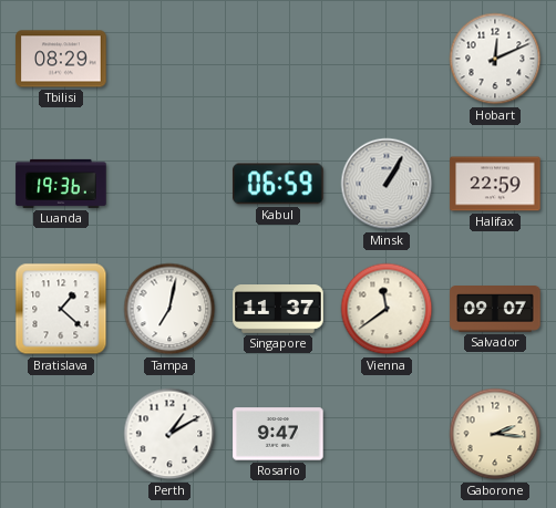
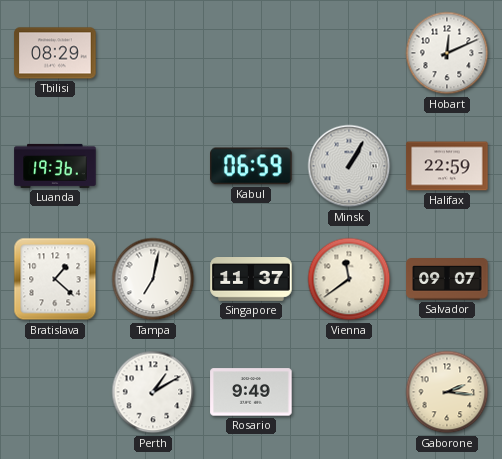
Rosario: 9:47 -> 9:49
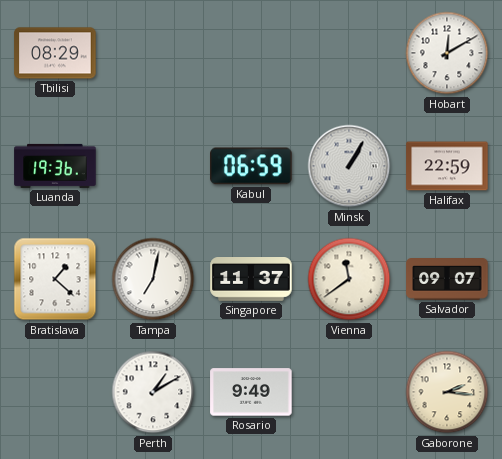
Hobart: 12:11 -> 12:10
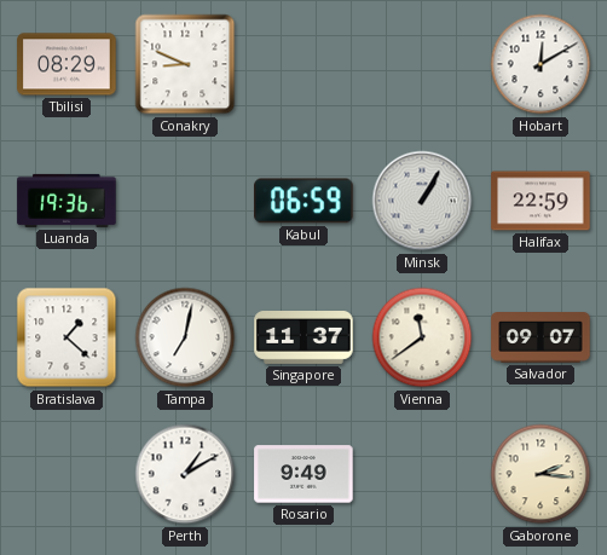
Conakry: none -> 8:49
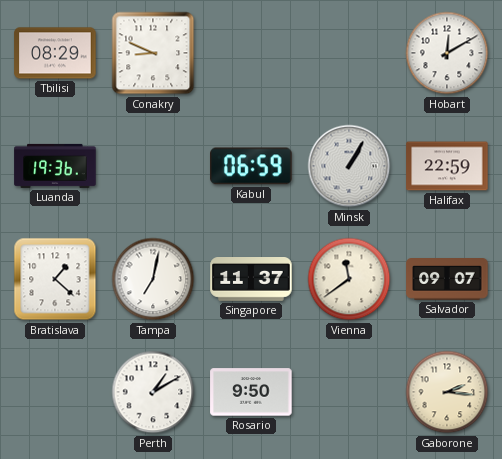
Rosario: 9:49 -> 9:50
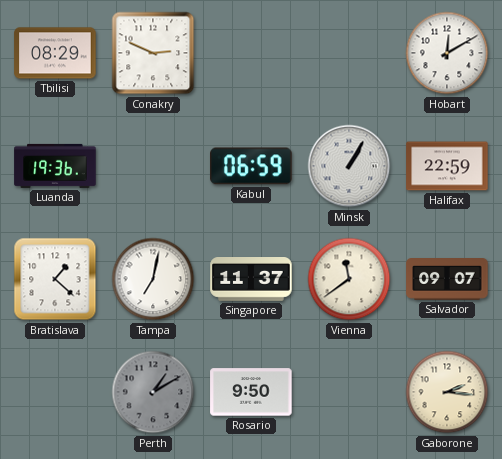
Conakry: 8:49 -> 2:49
Perth dial: white -> grey
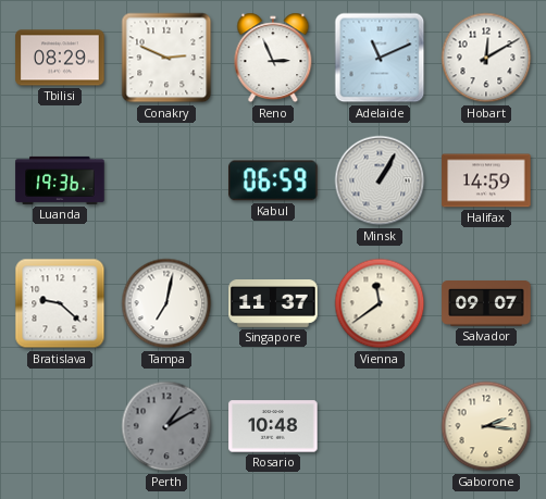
Reno: none -> 2:56
Adelaide: none -> 11:11
Halifax: 22:59 -> 14:59
Bratislava: 1:22 -> 9:22
Rosario: 9:50 -> 10:48
